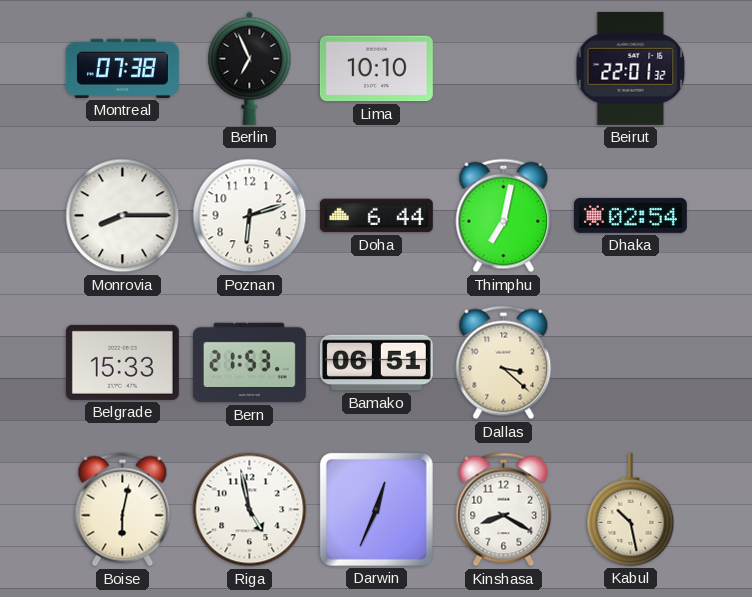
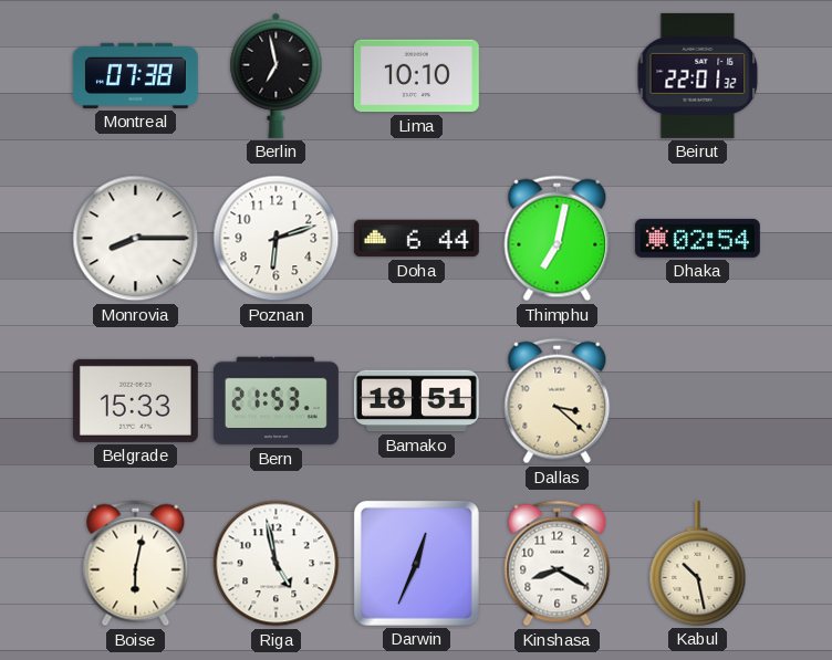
Berlin: 6:56 -> 6:58
Bamako: 06:51 -> 18:51
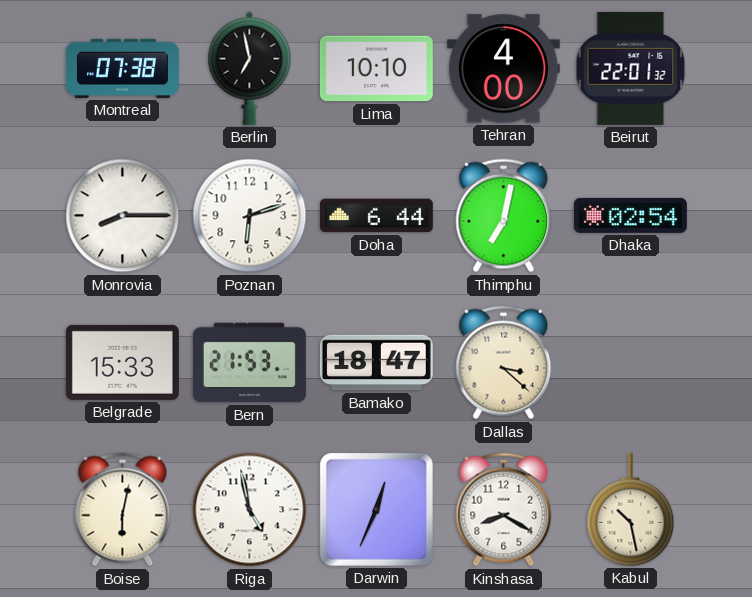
Tehran: none -> 4:00
Bamako: 18:51 -> 18:47
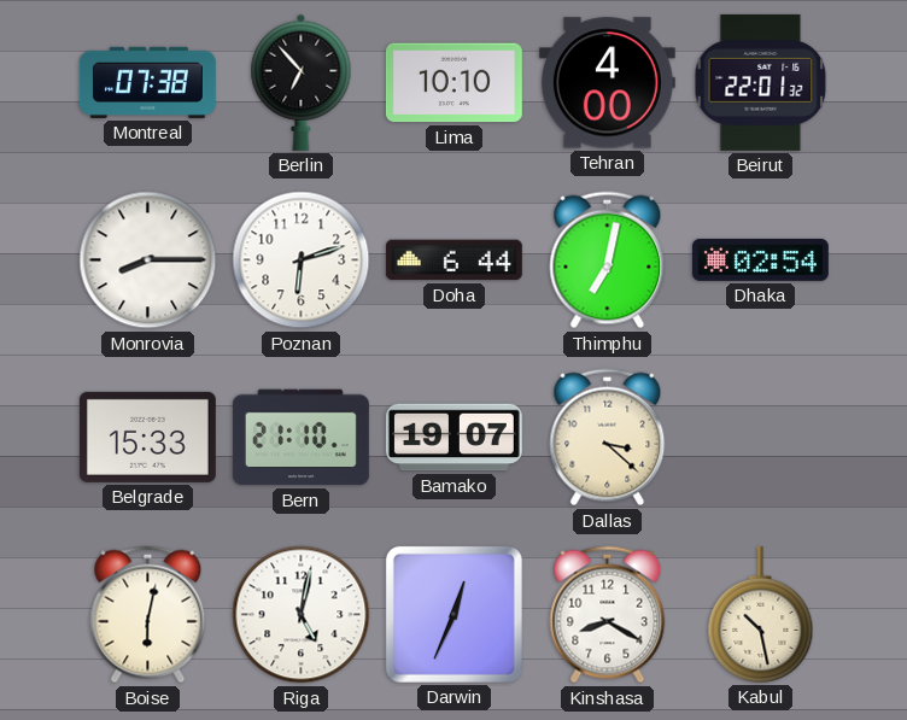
Berlin: 6:58 -> 6:53
Bern: 21:53 -> 21:10
Bamako: 18:47 -> 19:07
Riga: 4:58 -> 5:02
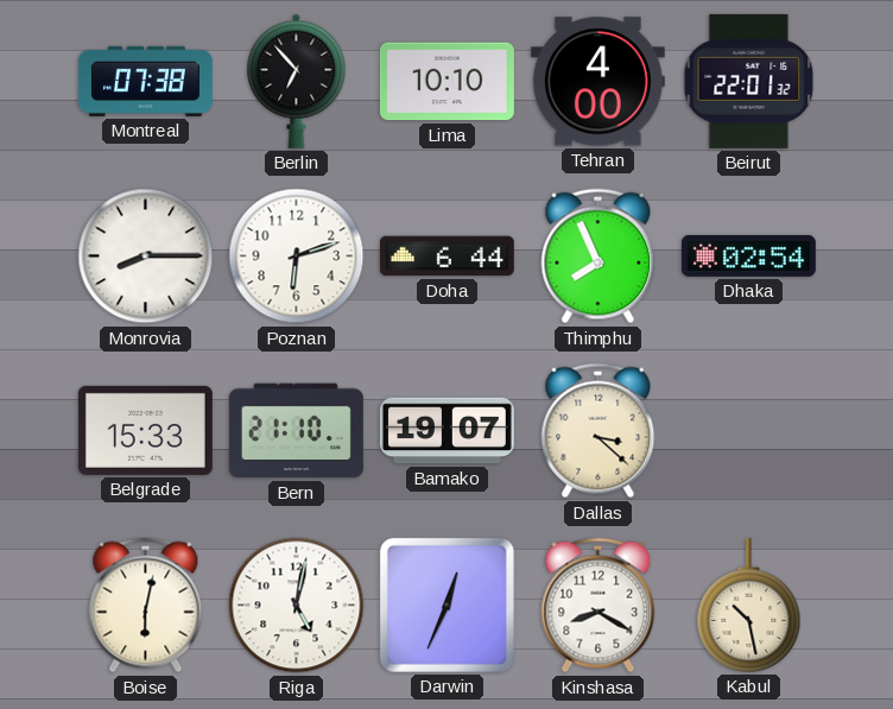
Thimphu: 7:02 -> 7:56
